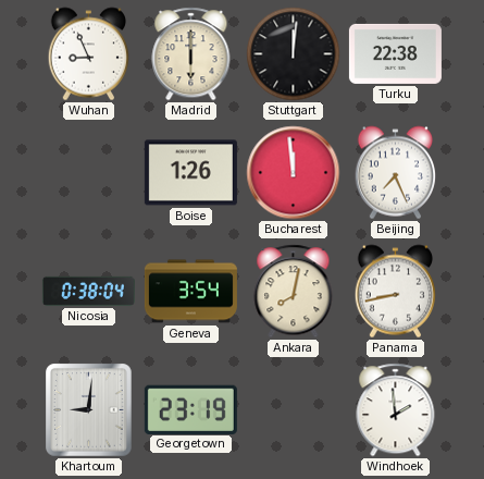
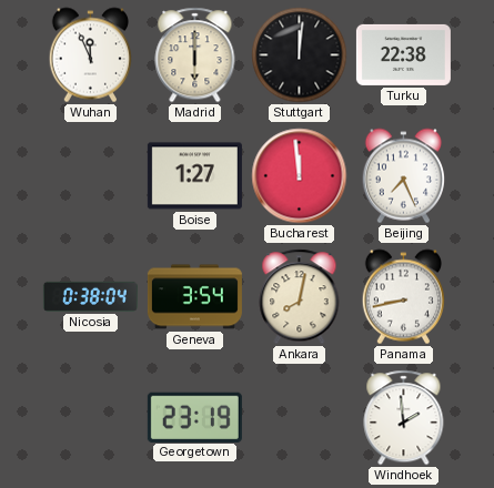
Wuhan: 8:56 -> 11:56
Boise: 1:26 -> 1:27
Khartoum: 9:01 -> none
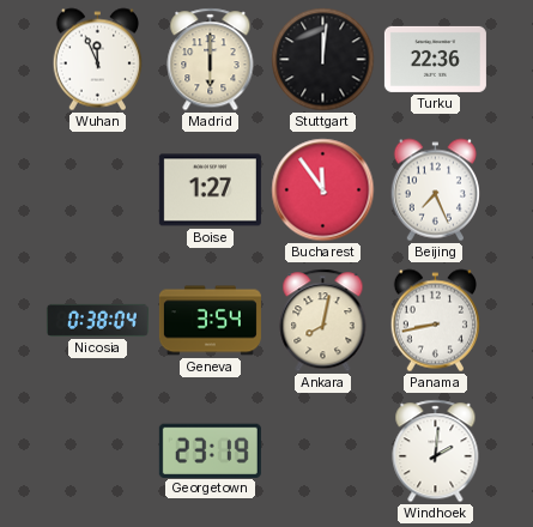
Turku: 22:38 -> 22:36
Bucharest: 11:59 -> 11:54
Windhoek: 1:59 -> 2:01
